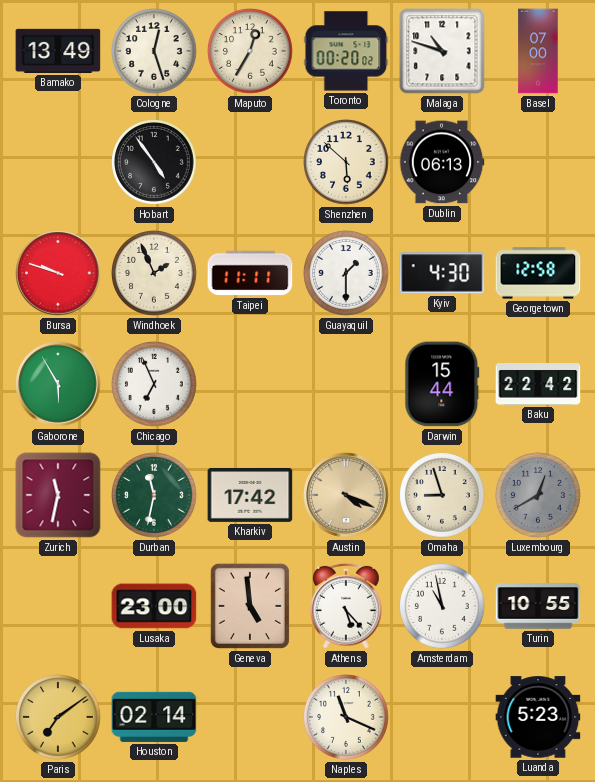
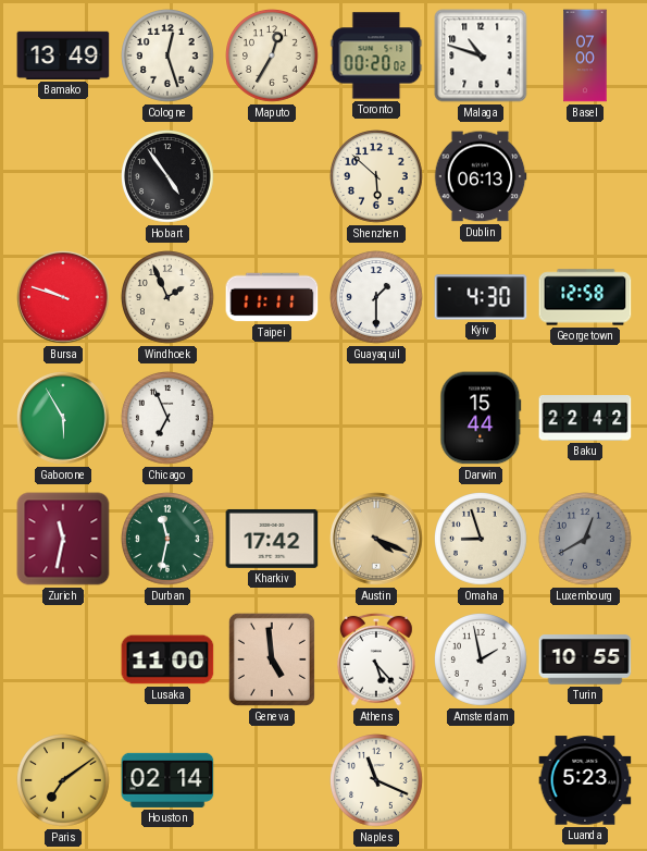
Lusaka: 23:00 -> 11:00
Amsterdam: 10:58 -> 1:58
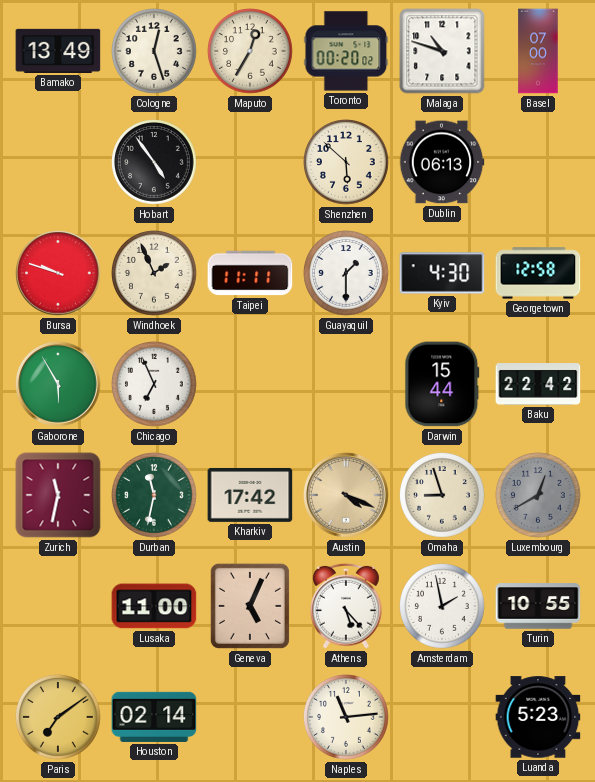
Geneva: 4:59 -> 5:04
Naples: 11:19 -> 11:14
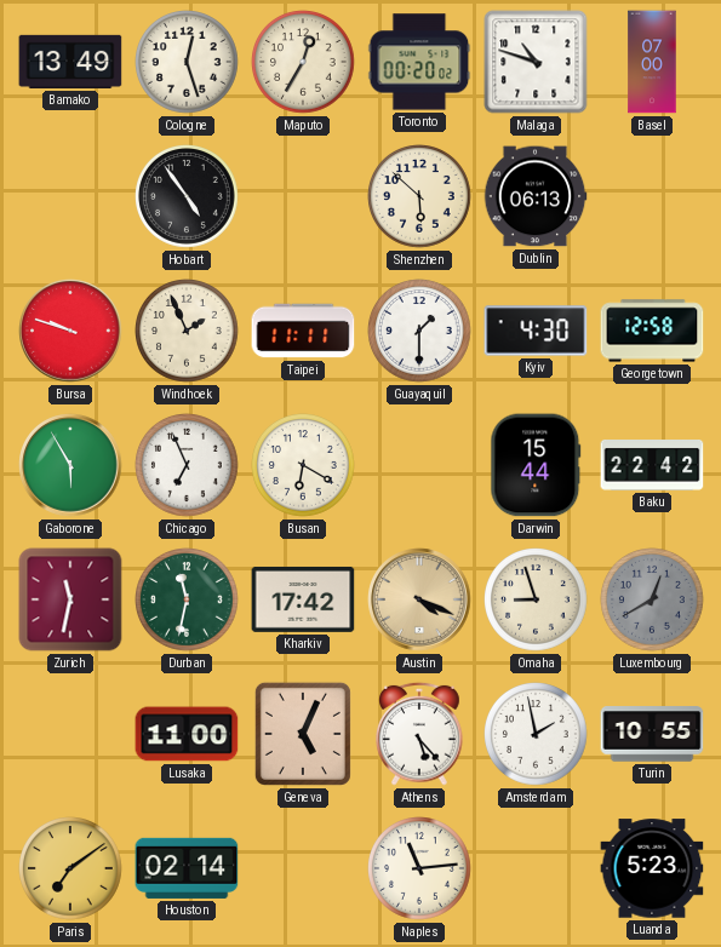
Busan: none -> 6:20
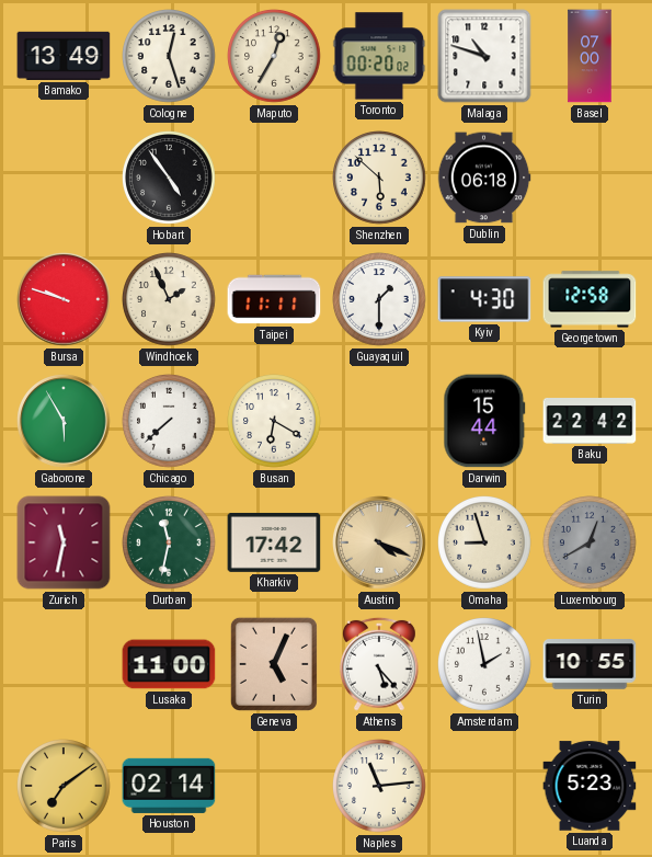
Dublin: 06:13 -> 06:18
Chicago: 6:56 -> 7:38
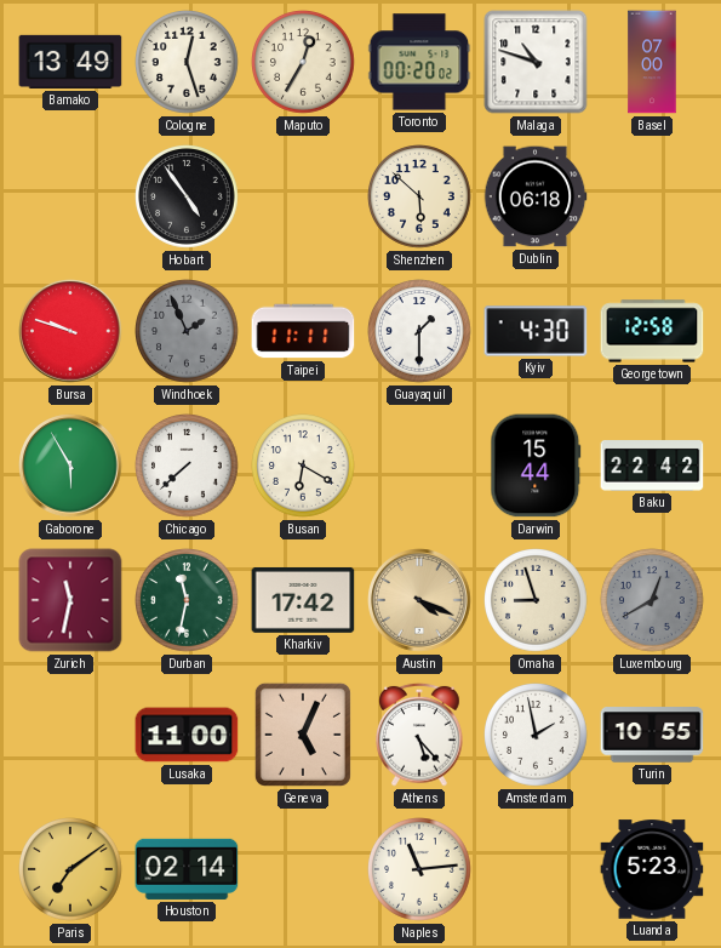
Windhoek dial: cream -> grey
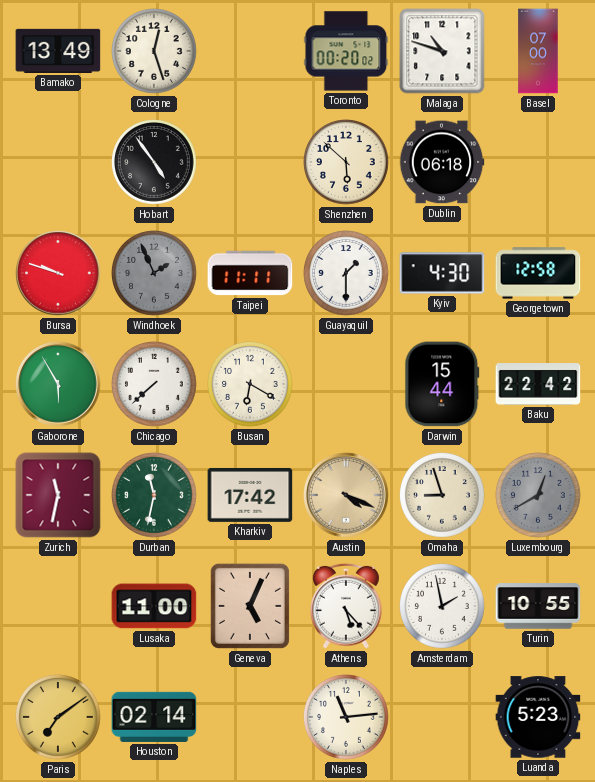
Maputo: 12:35 -> none
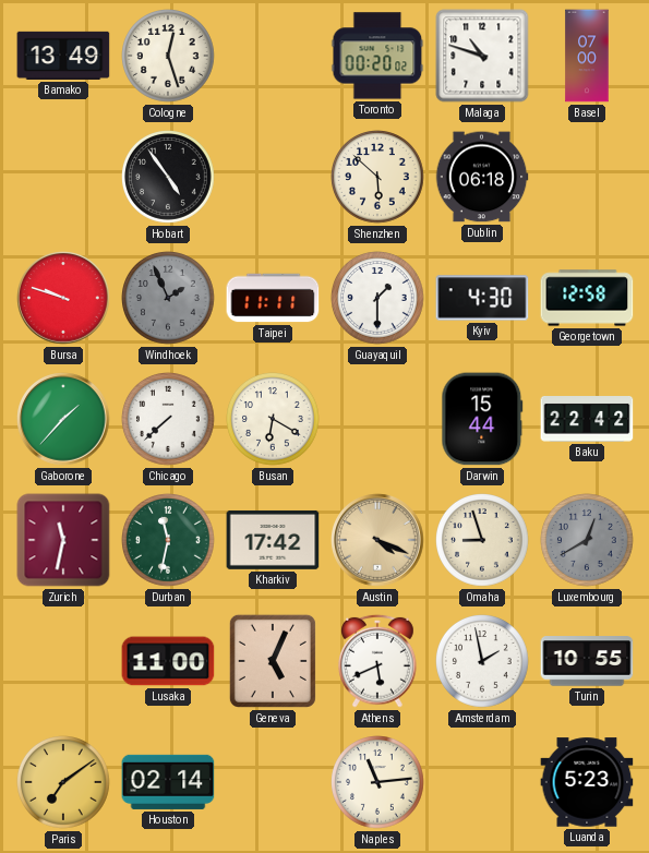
Gaborone: 5:55 -> 1:37
Athens: 5:23 -> 5:41
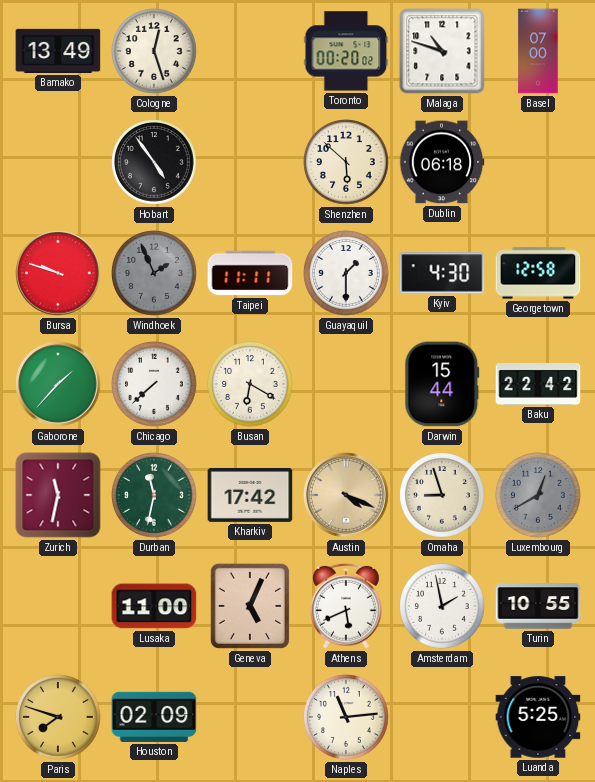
Paris: 7:09 -> 7:48
Houston: 02:14 -> 02:09
Luanda: 5:23 -> 5:25
